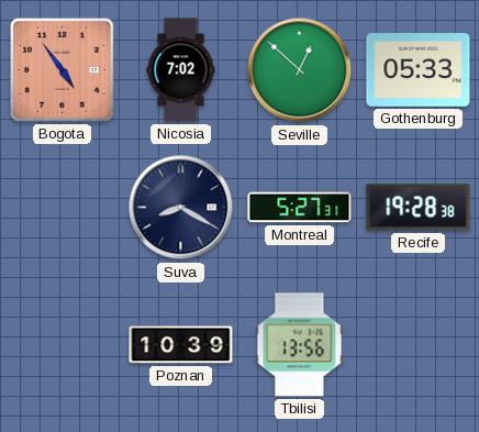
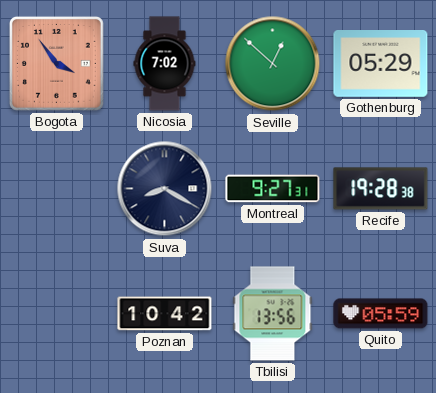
Bogota: 4:54 -> 3:54
Gothenburg: 05:33 -> 05:29
Montreal: 5:27 -> 9:27
Poznan: 10:39 -> 10:42
Quito: none -> 05:59
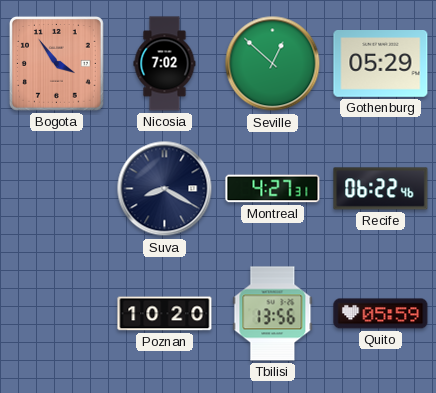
Montreal: 9:27 -> 4:27
Recife: 19:28 -> 06:22
Poznan: 10:42 -> 10:20
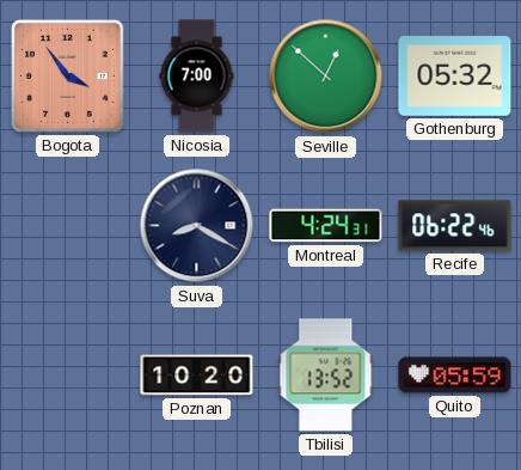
Nicosia: 7:02 -> 7:00
Gothenburg: 05:29 -> 05:32
Montreal: 4:27 -> 4:24
Tbilisi: 13:56 -> 13:52
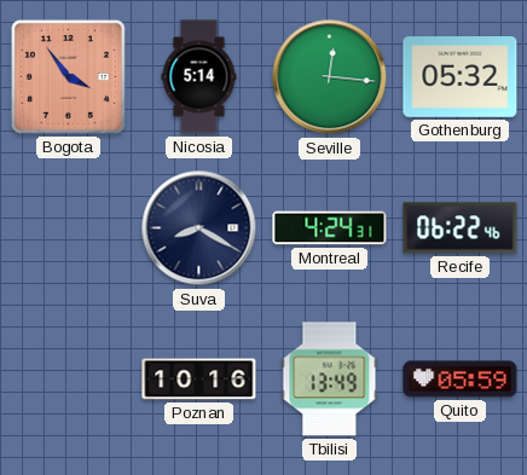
Nicosia: 7:00 -> 5:14
Seville: 12:52 -> 12:16
Poznan: 10:20 -> 10:16
Tbilisi: 13:52 -> 13:49
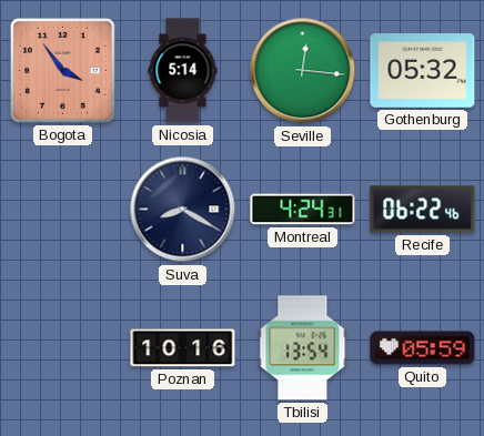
Tbilisi: 13:49 -> 13:54
